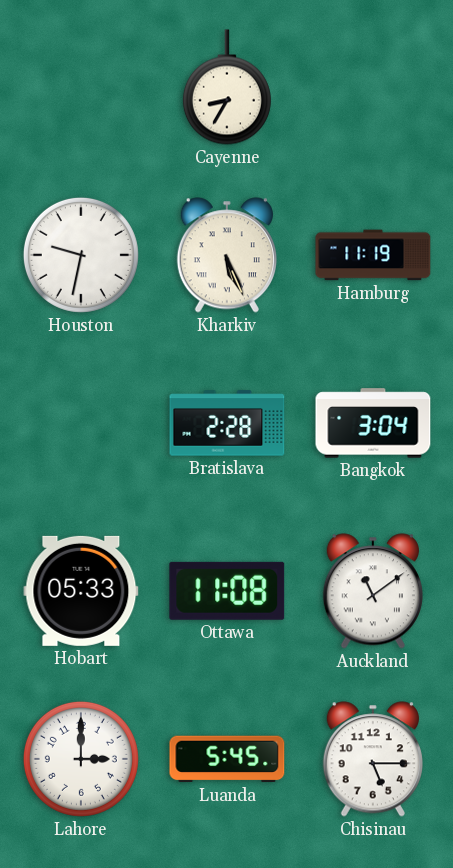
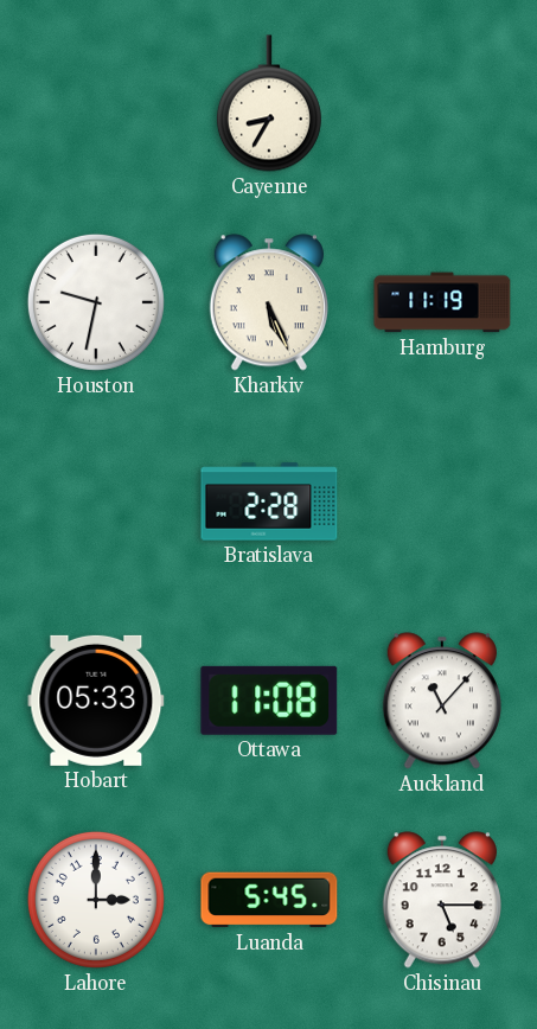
Bangkok: 3:04 -> none
Auckland: 11:09 -> 11:07
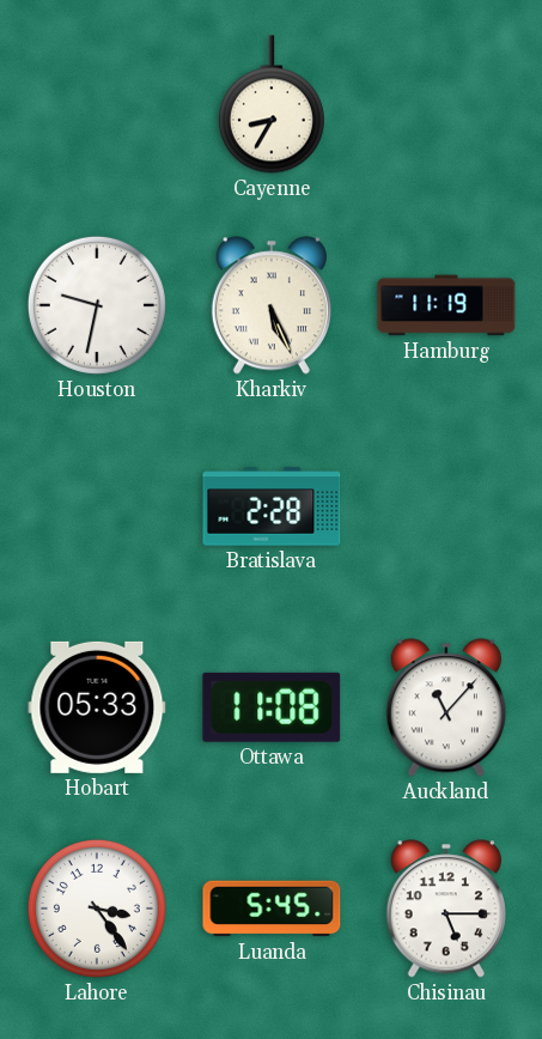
Lahore: 3:00 -> 3:24
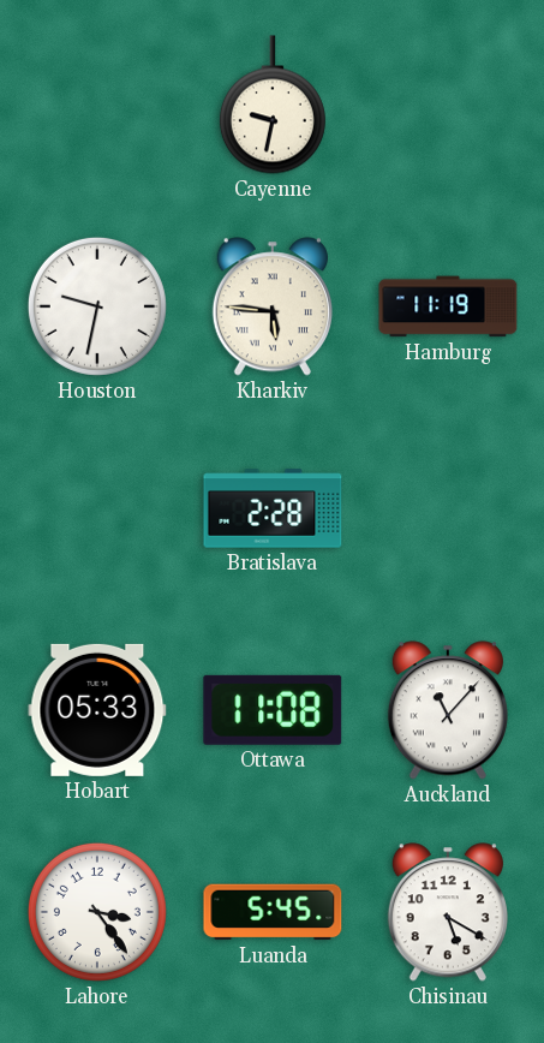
Cayenne: 8:35 -> 9:32
Kharkiv: 5:26 -> 5:46
Chisinau: 5:15 -> 5:20
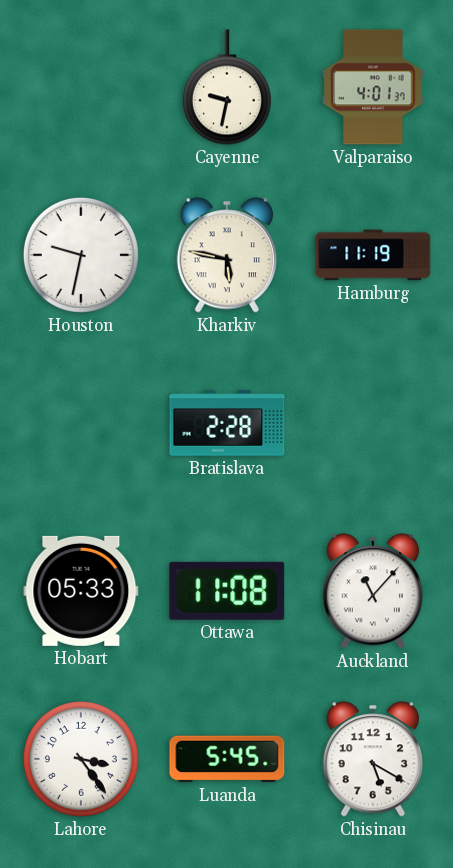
Valparaiso: none -> 4:01
Kharkiv: 5:46 -> 5:47
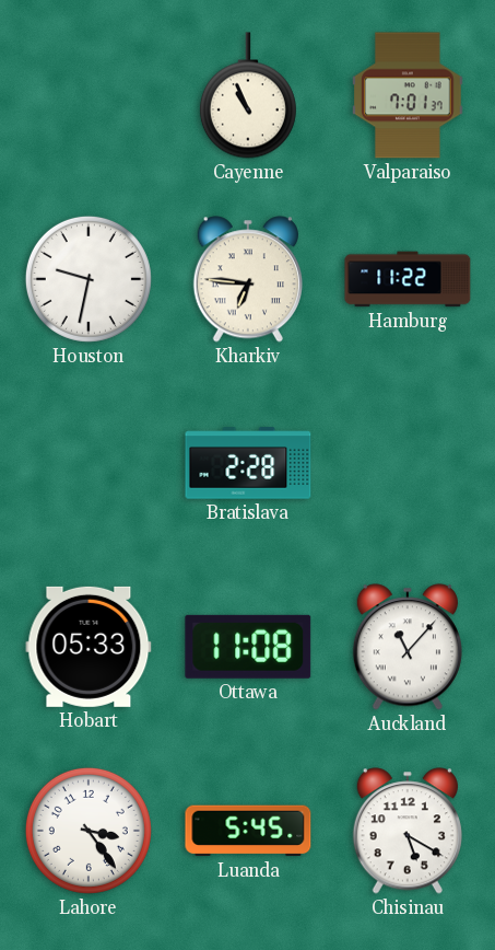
Cayenne: 9:32 -> 10:56
Valparaiso: 4:01 -> 7:01
Kharkiv: 5:47 -> 6:46
Hamburg: 11:19 -> 11:22
